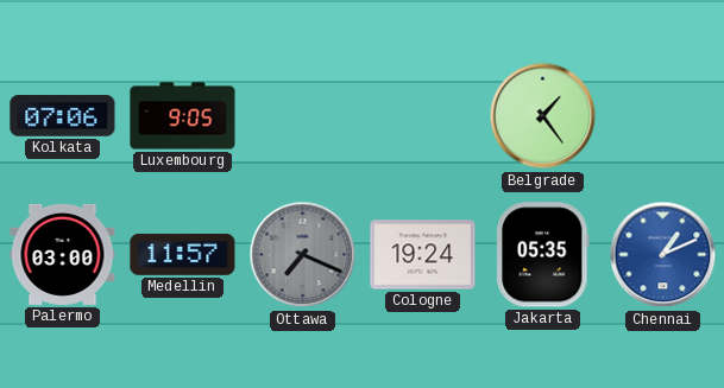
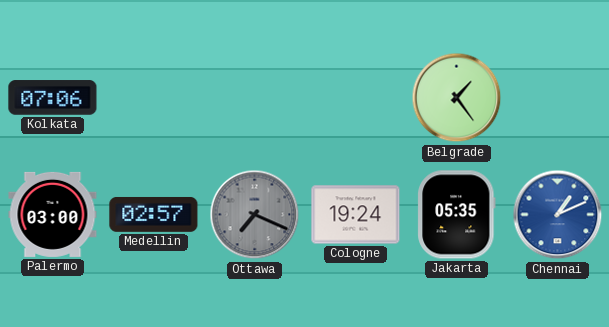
Luxembourg: 9:05 -> none
Medellin: 11:57 -> 02:57
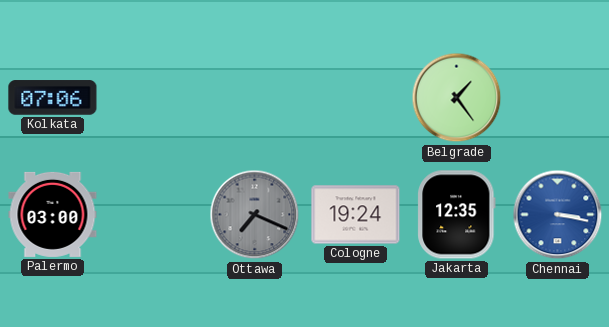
Medellin: 02:57 -> none
Jakarta: 05:35 -> 12:35
Chennai: 1:11 -> 3:17
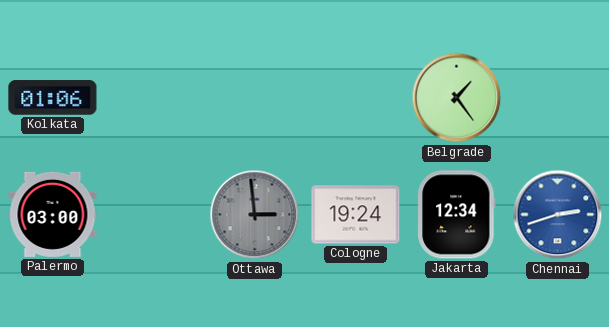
Kolkata: 07:06 -> 01:06
Ottawa: 7:19 -> 2:59
Jakarta: 12:35 -> 12:34
Chennai: 3:17 -> 2:42
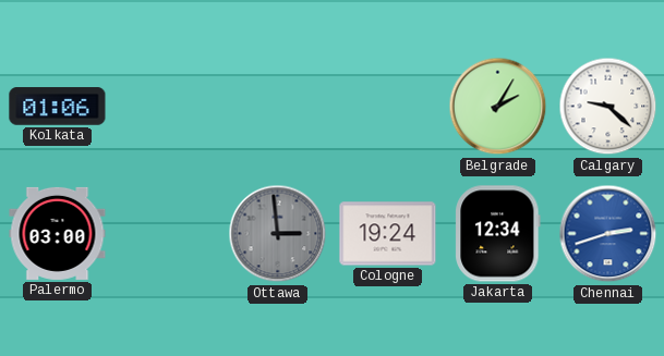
Belgrade: 1:24 -> 2:05
Calgary: none -> 9:22
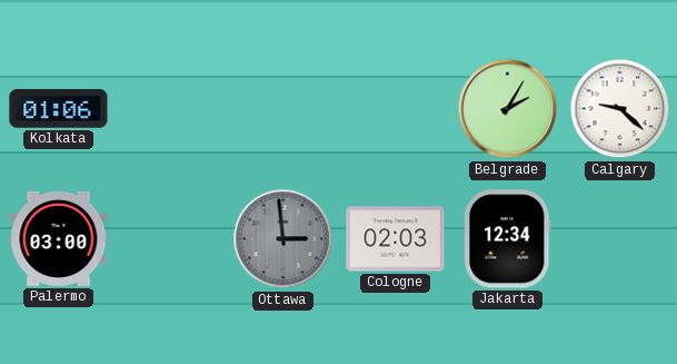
Cologne: 19:24 -> 02:03
Chennai: 2:42 -> none
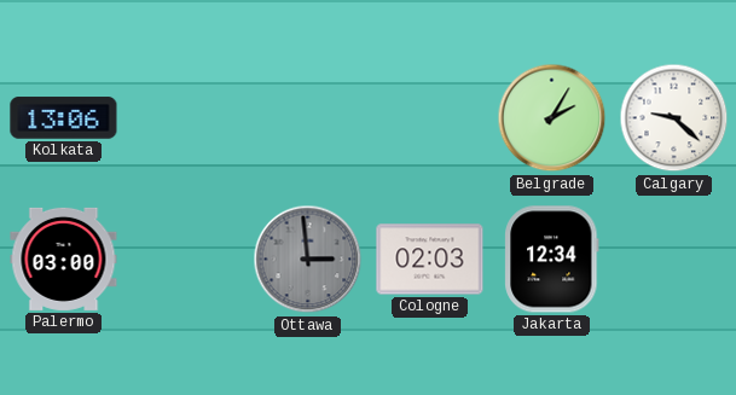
Kolkata: 01:06 -> 13:06
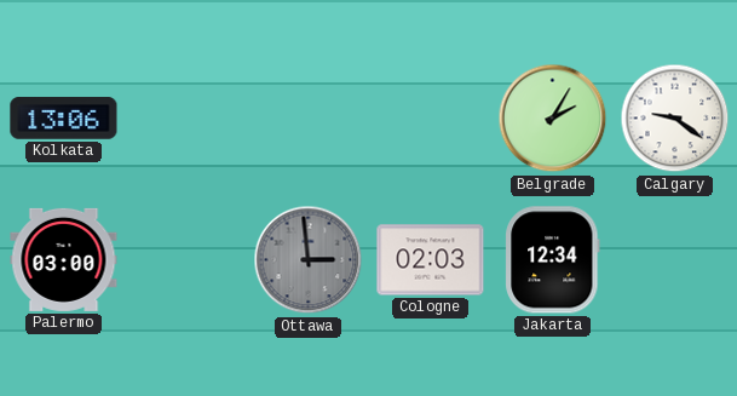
Calgary: 9:22 -> 9:21
